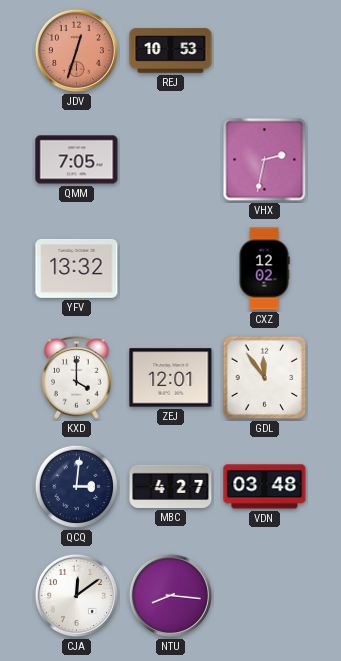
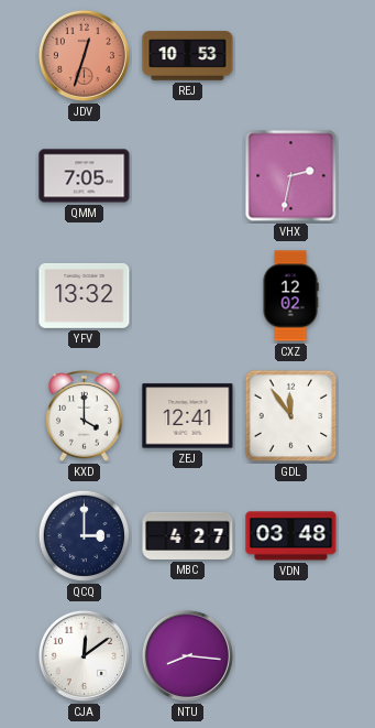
ZEJ: 12:01 -> 12:41
QCQ: 3:01 -> 3:00
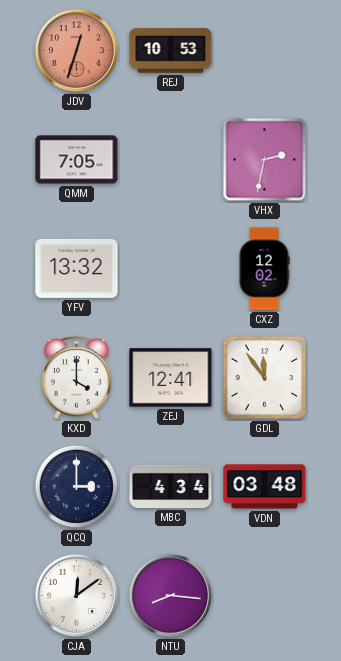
MBC: 4:27 -> 4:34
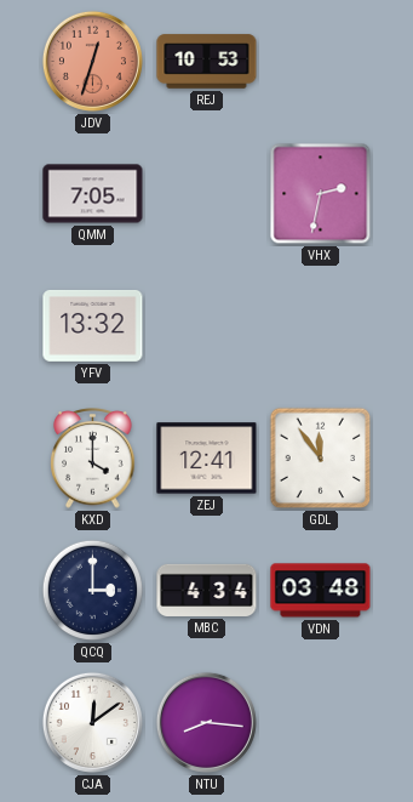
CXZ: 12:02 -> none
